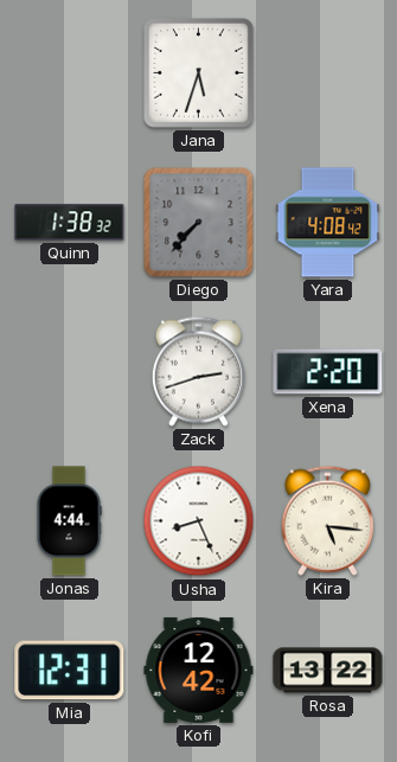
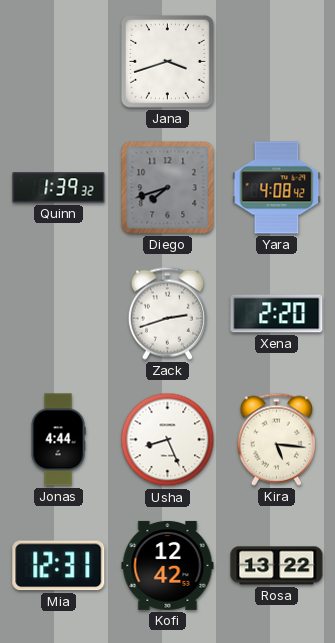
Jana: 5:33 -> 3:42
Quinn: 1:38 -> 1:39
Diego: 7:37 -> 7:42
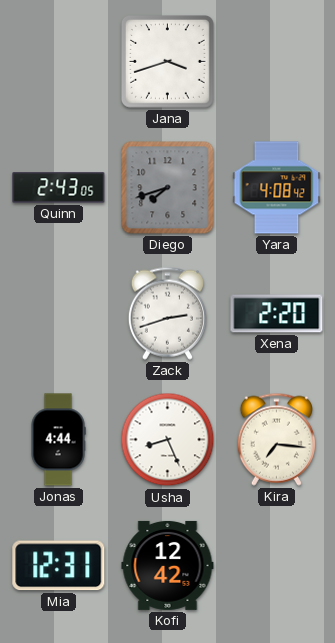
Quinn: 1:39 -> 2:43
Kira: 5:16 -> 7:16
Rosa: 13:22 -> none
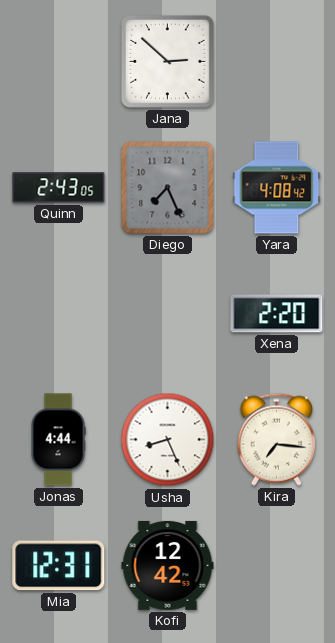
Jana: 3:42 -> 2:52
Diego: 7:42 -> 7:26
Zack: 2:42 -> none
